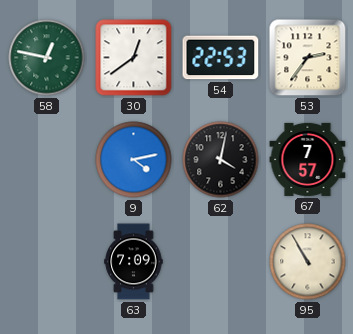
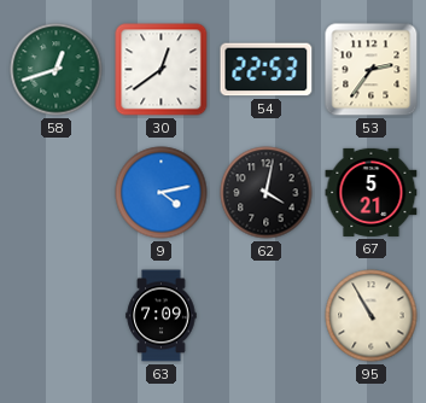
58: 12:47 -> 12:42
67: 7:57 -> 5:21
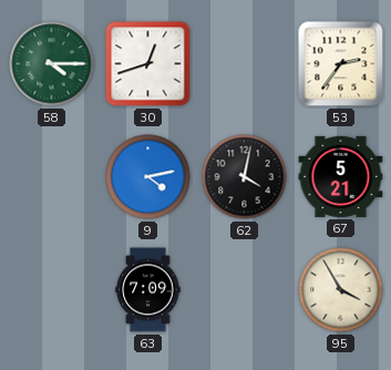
58: 12:42 -> 4:15
30: 12:39 -> 12:42
54: 22:53 -> none
95: 10:55 -> 3:55
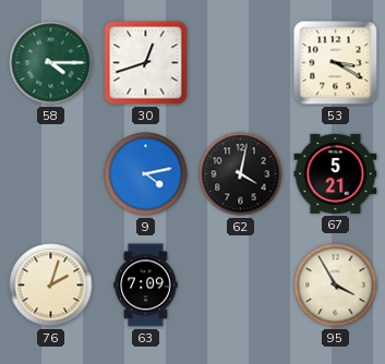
53: 2:36 -> 3:20
76: none -> 2:03
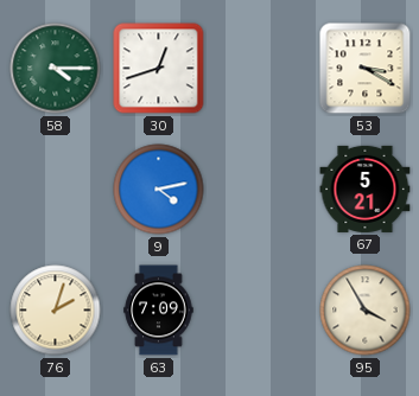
62: 4:02 -> none
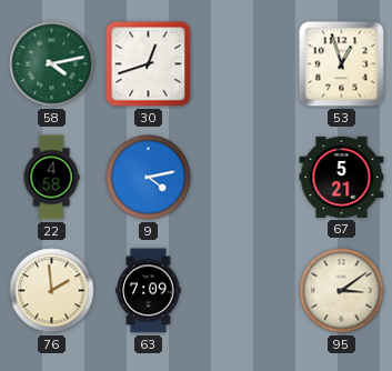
58: 4:15 -> 4:13
53: 3:20 -> 12:57
22: none -> 4:58
76: 2:03 -> 1:59
95: 3:55 -> 3:09
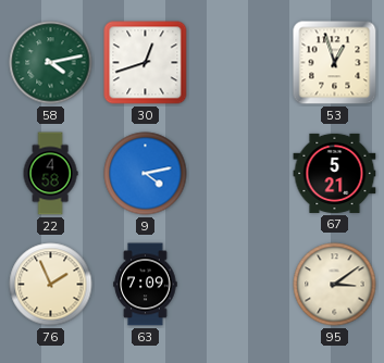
76: 1:59 -> 1:56
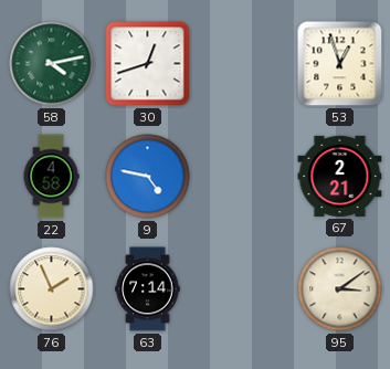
9: 4:13 -> 4:47
67: 5:21 -> 2:21
63: 7:09 -> 7:14
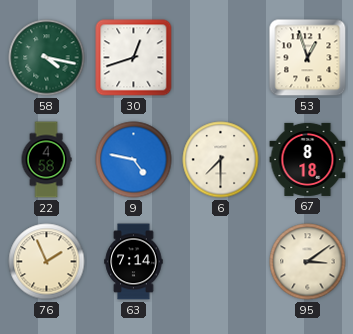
58: 4:13 -> 4:17
6: none -> 7:30
67: 2:21 -> 8:18
